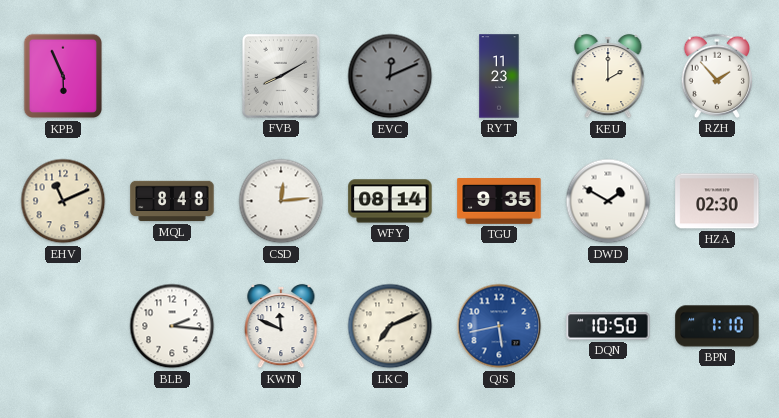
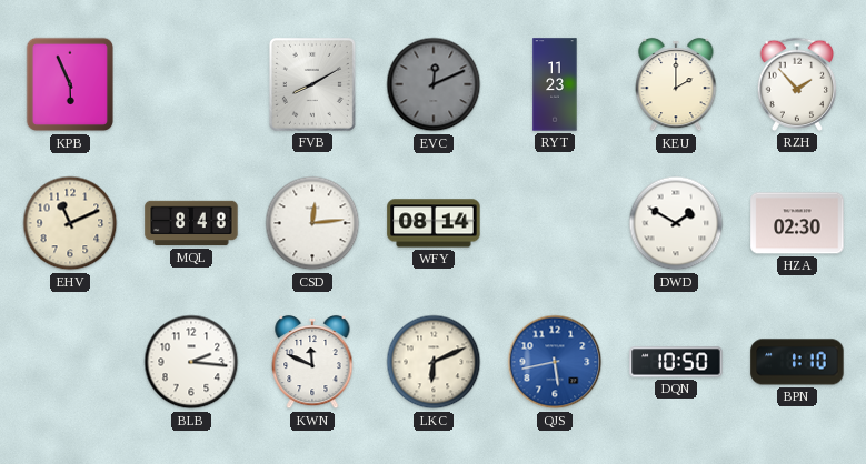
TGU: 9:35 -> none
LKC: 7:11 -> 6:11
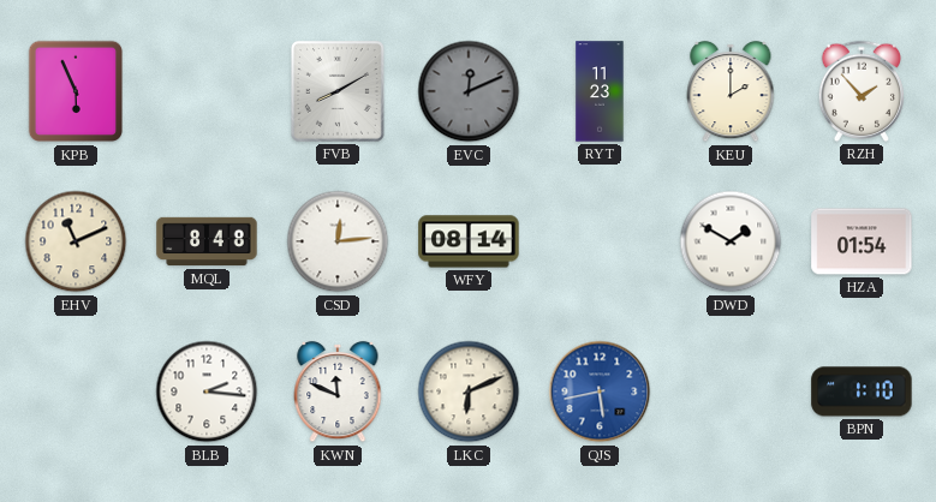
HZA: 02:30 -> 01:54
DQN: 10:50 -> none
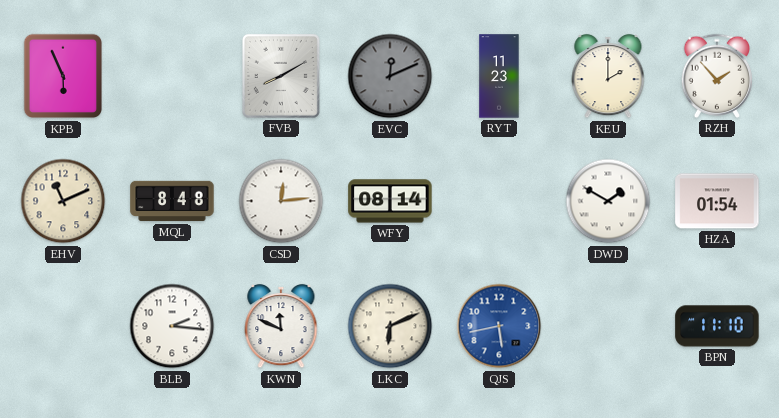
BPN: 1:10 -> 11:10
